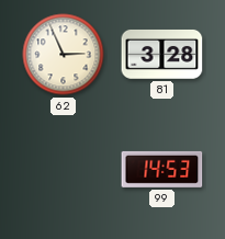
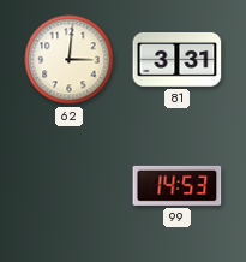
62: 2:56 -> 3:01
81: 3:28 -> 3:31
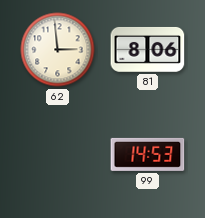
62: 3:01 -> 2:59
81: 3:31 -> 8:06
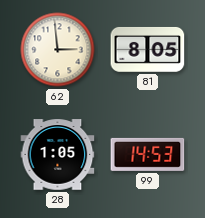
81: 8:06 -> 8:05
28: none -> 1:05
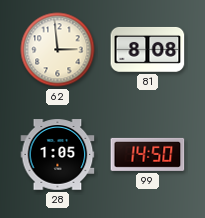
81: 8:05 -> 8:08
99: 14:53 -> 14:50
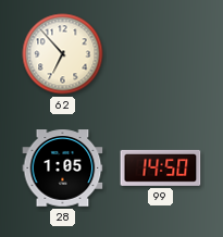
62: 2:59 -> 6:53
81: 8:08 -> none
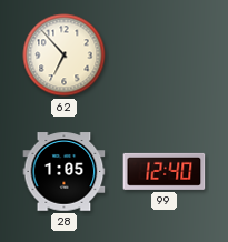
99: 14:50 -> 12:40
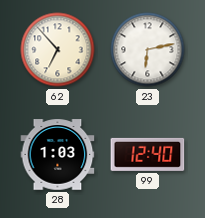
23: none -> 6:13
28: 1:05 -> 1:03
